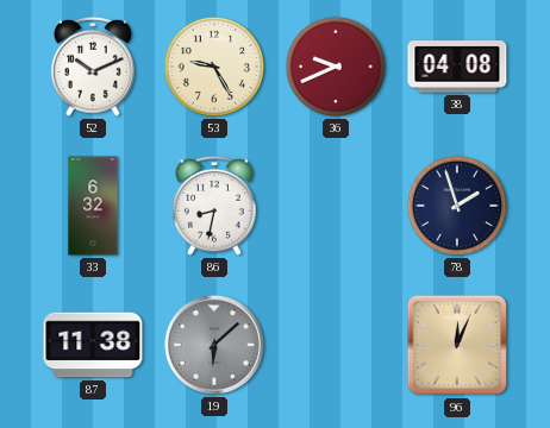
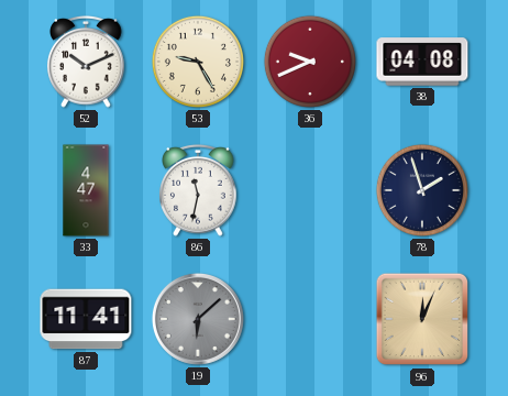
33: 6:32 -> 4:47
86: 8:32 -> 11:32
87: 11:38 -> 11:41
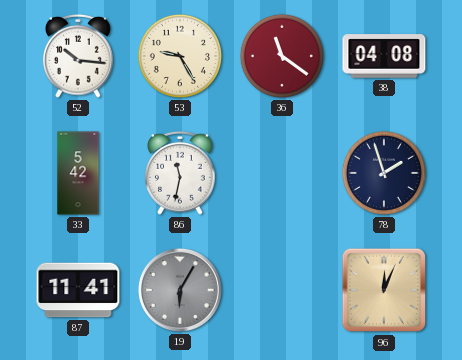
52: 10:11 -> 10:16
36: 9:41 -> 11:21
33: 4:47 -> 5:42
19: 6:08 -> 6:05
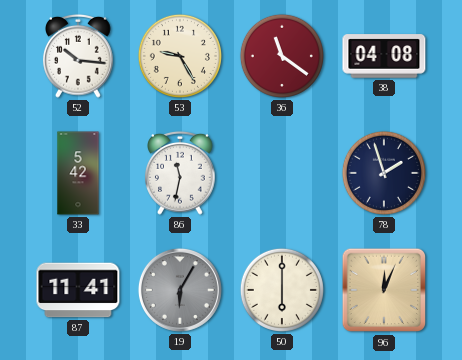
50: none -> 6:00
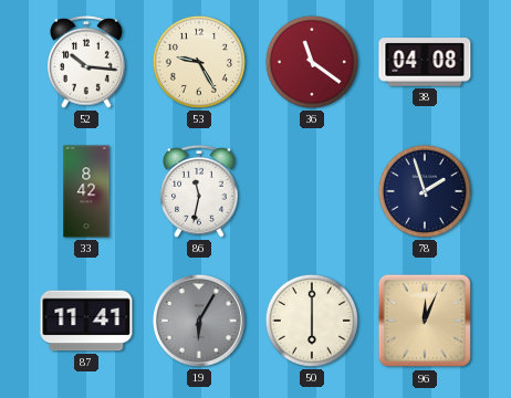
33: 5:42 -> 8:42
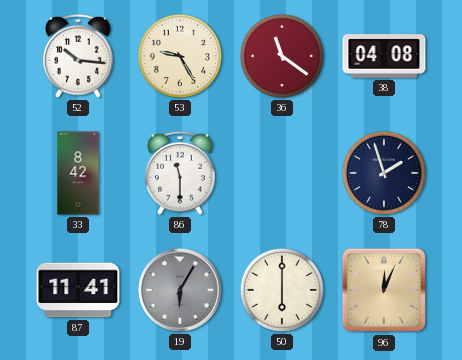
86: 11:32 -> 11:30
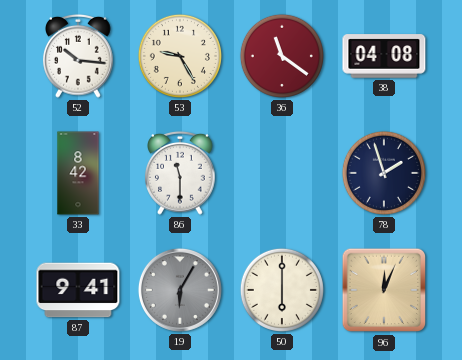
87: 11:41 -> 9:41
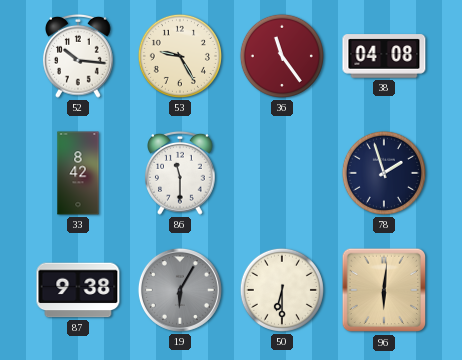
36: 11:21 -> 11:24
87: 9:41 -> 9:38
50: 6:00 -> 6:30
96: 12:04 -> 6:01
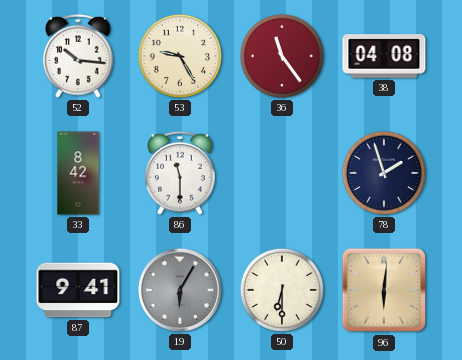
87: 9:38 -> 9:41
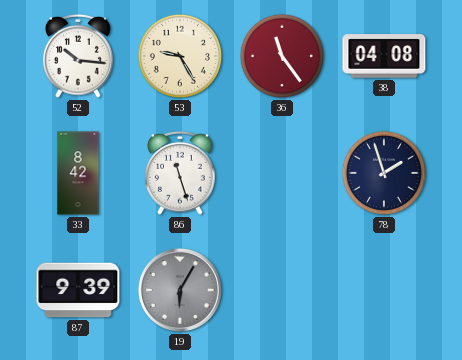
86: 11:30 -> 11:27
87: 9:41 -> 9:39
50: 6:30 -> none
96: 6:01 -> none
